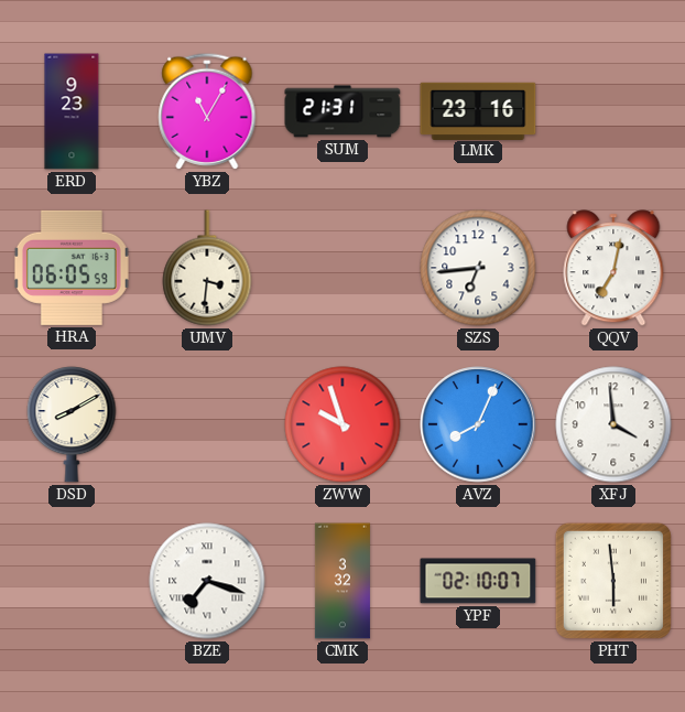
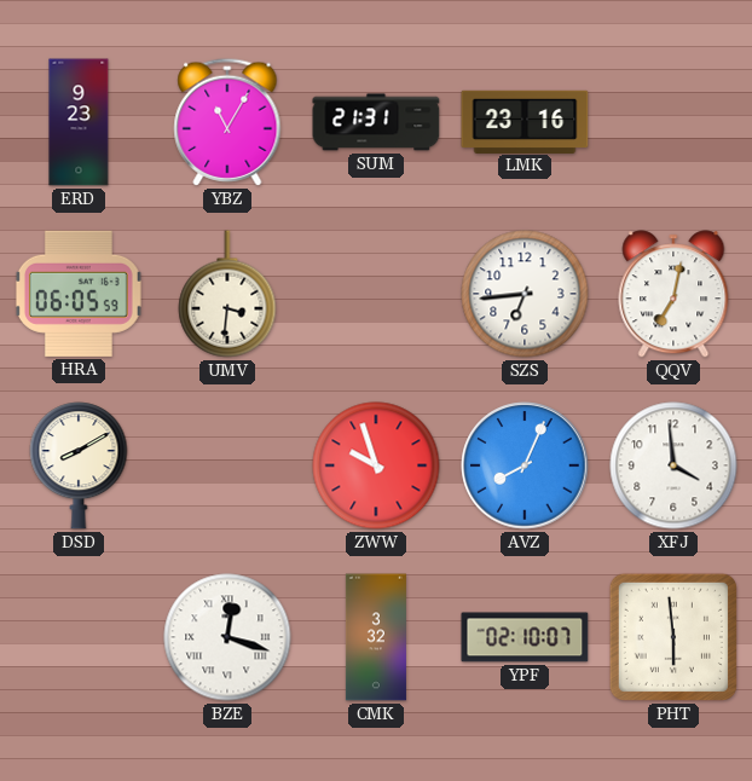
BZE: 7:18 -> 12:18
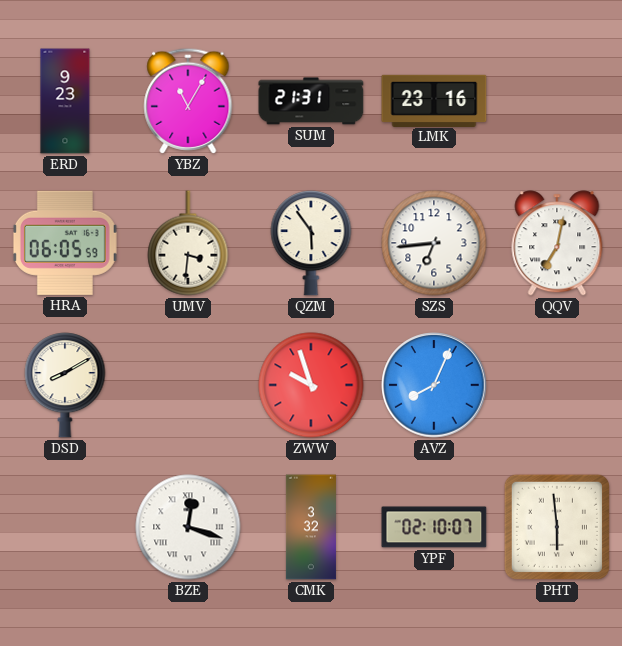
QZM: none -> 5:54
XFJ: 3:59 -> none
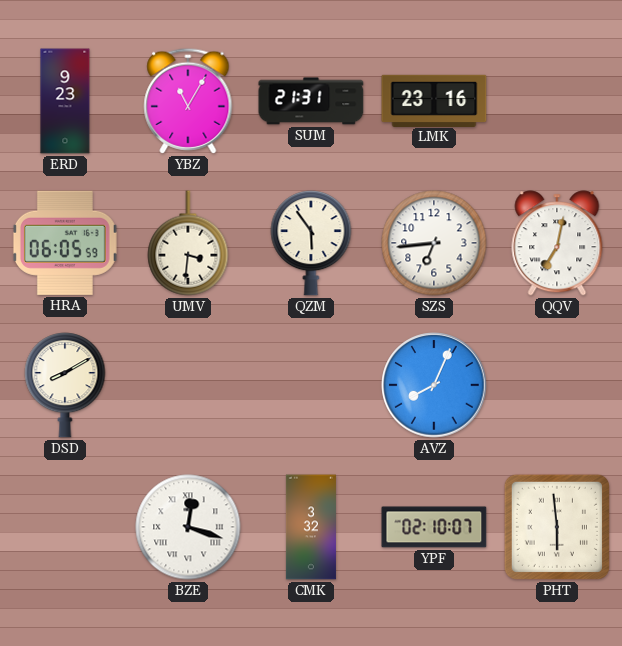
ZWW: 9:57 -> none
